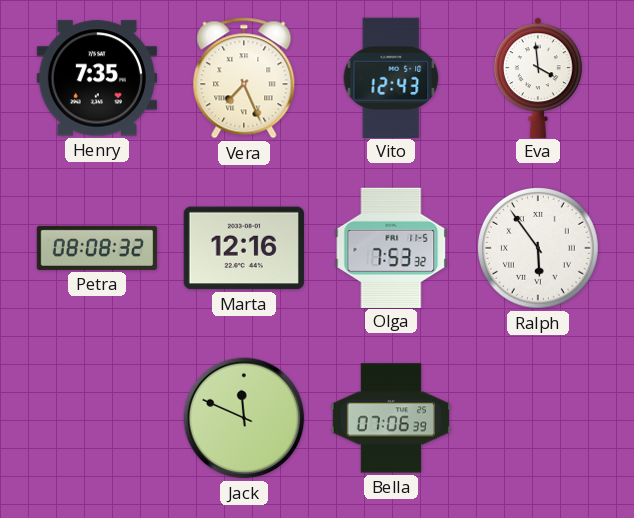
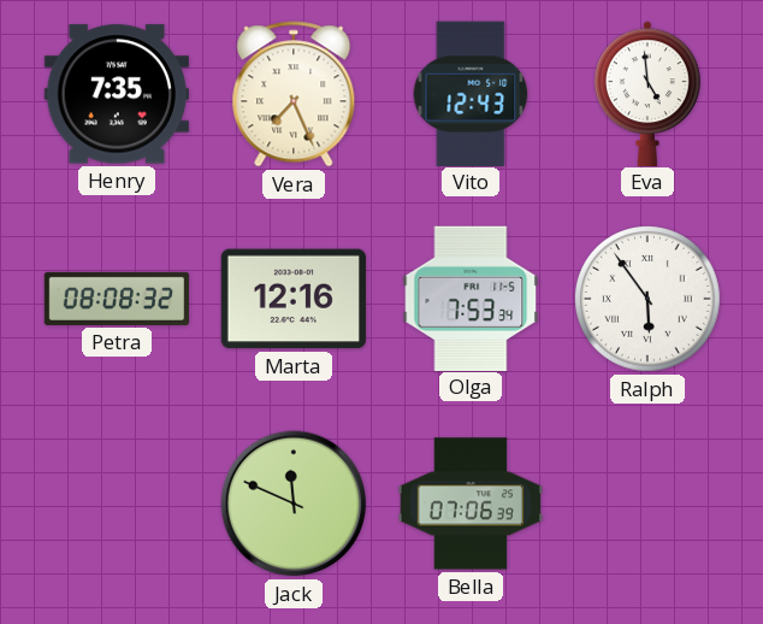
Eva: 3:59 -> 4:59
Olga: 7:53:32 -> 7:53:34
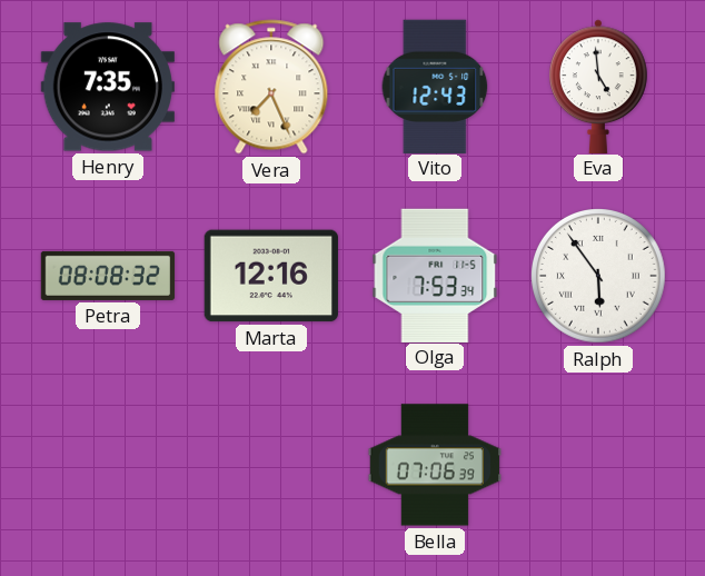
Jack: 11:49 -> none
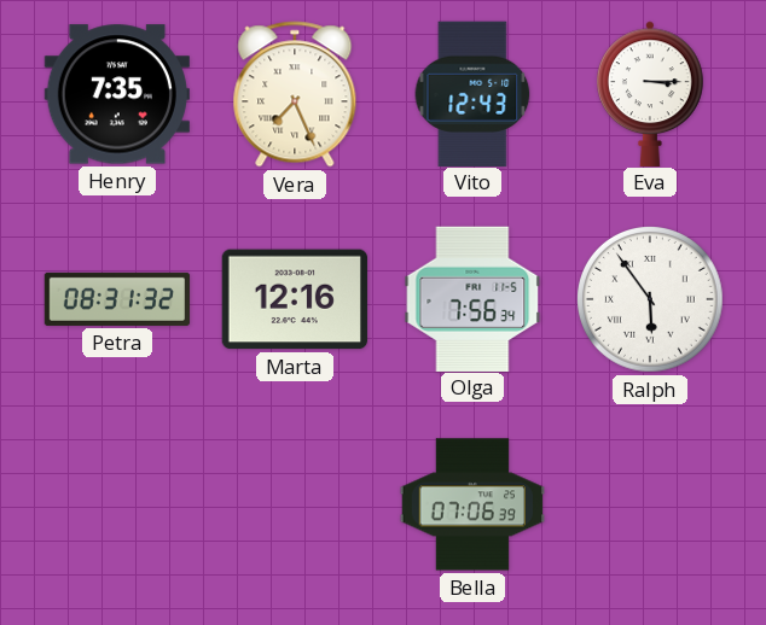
Eva: 4:59 -> 3:15
Petra: 08:08 -> 08:31
Olga: 7:53 -> 7:56
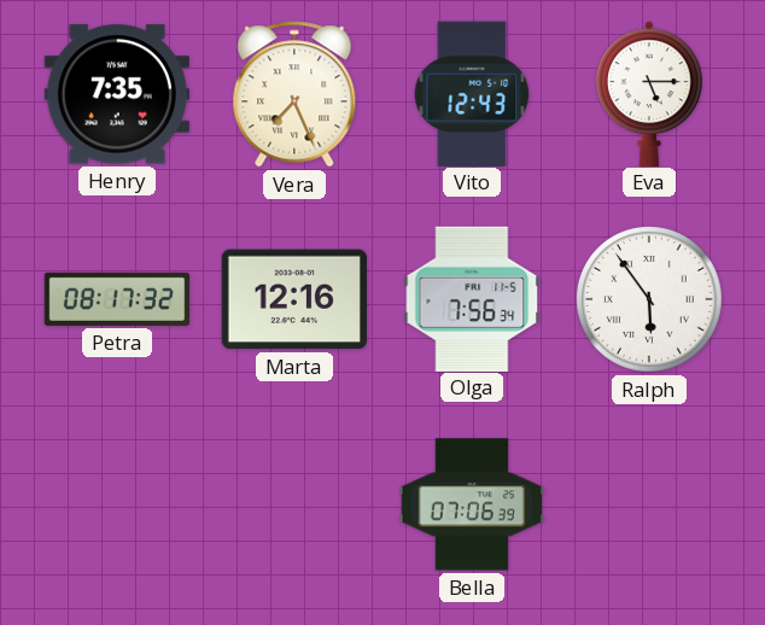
Eva: 3:15 -> 5:15
Petra: 08:31 -> 08:17
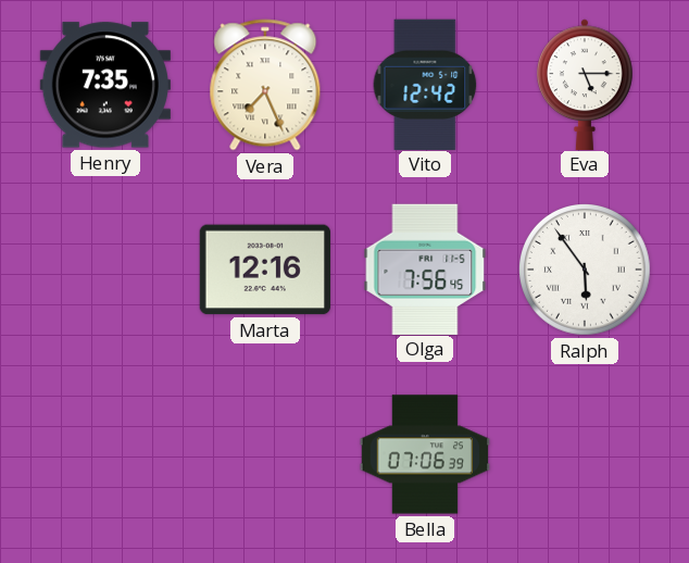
Vito: 12:43 -> 12:42
Petra: 08:17 -> none
Olga: 7:56:34 -> 7:56:45
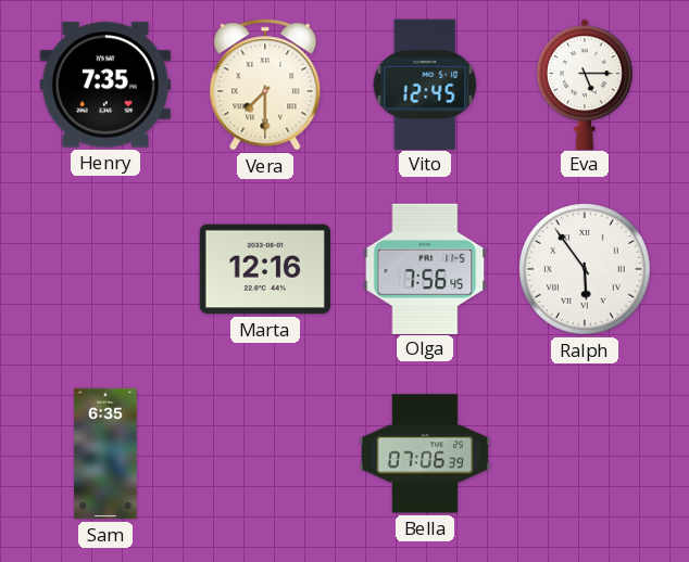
Vera: 7:26 -> 7:30
Vito: 12:42 -> 12:45
Sam: none -> 6:35
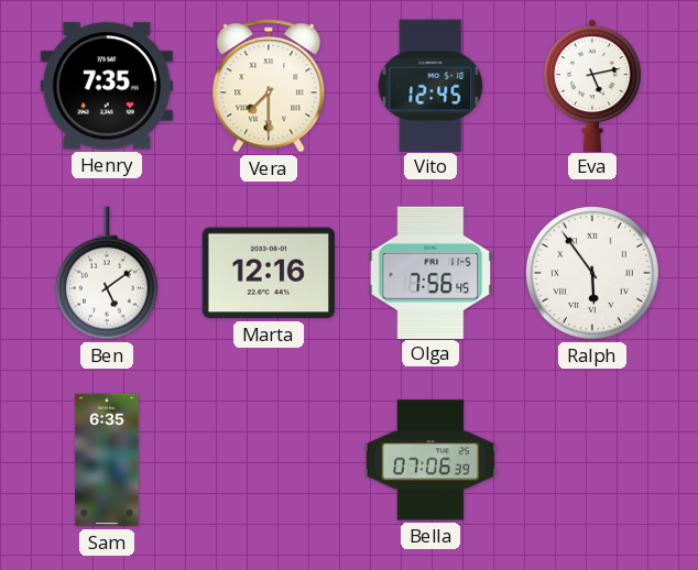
Eva: 5:15 -> 5:13
Ben: none -> 5:09
